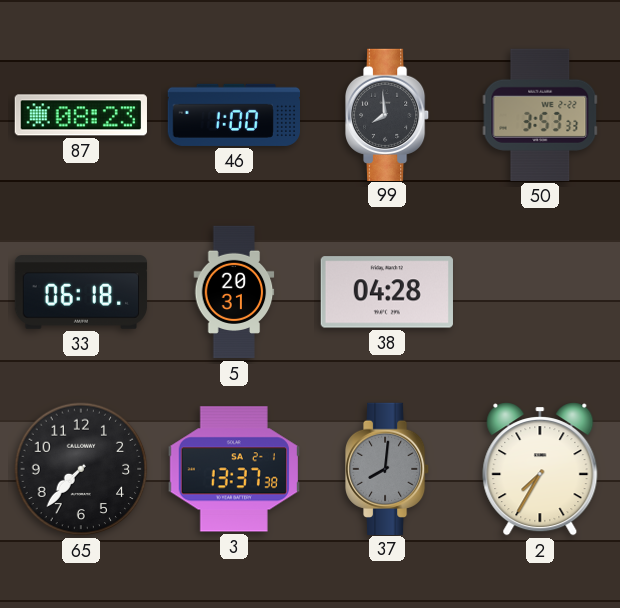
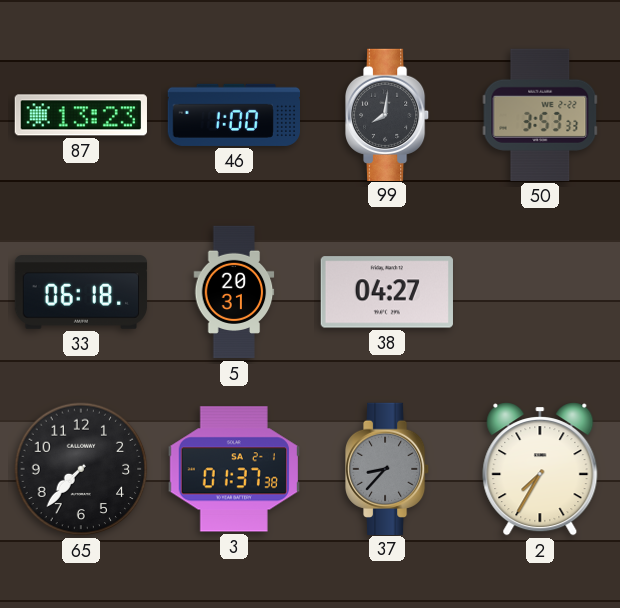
87: 08:23 -> 13:23
99: 7:59 -> 8:01
38: 04:28 -> 04:27
3: 13:37 -> 01:37
37: 8:01 -> 8:37
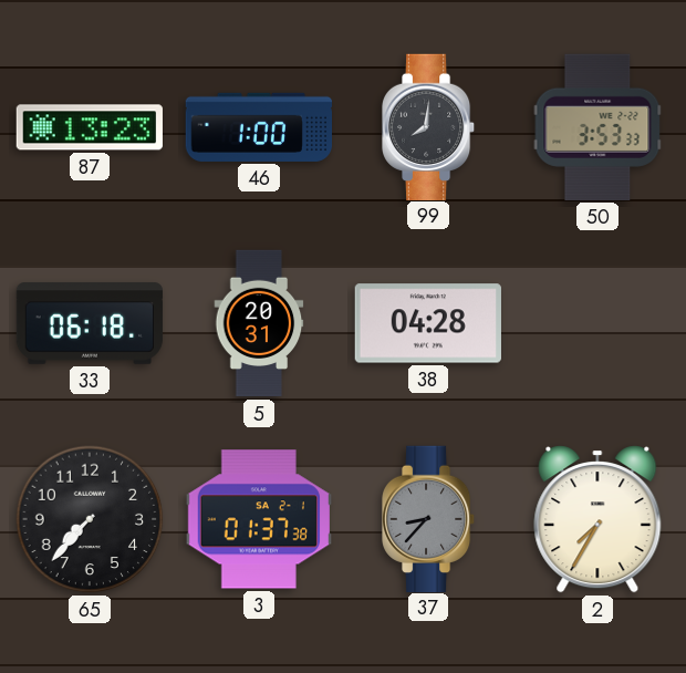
38: 04:27 -> 04:28
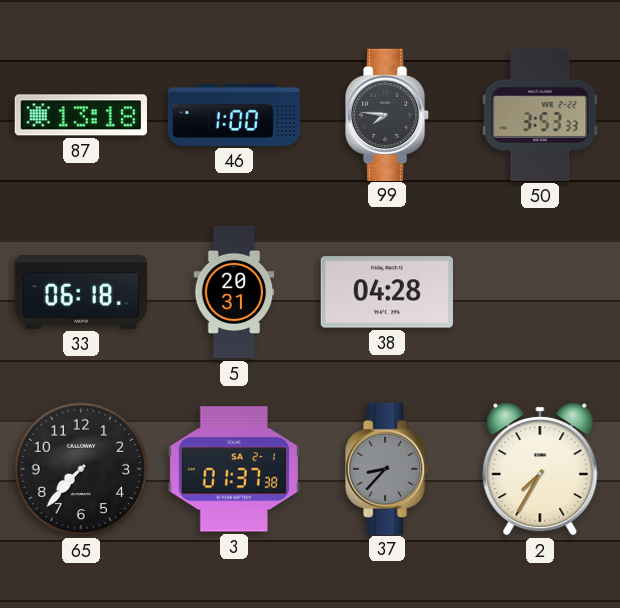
87: 13:23 -> 13:18
99: 8:01 -> 7:46
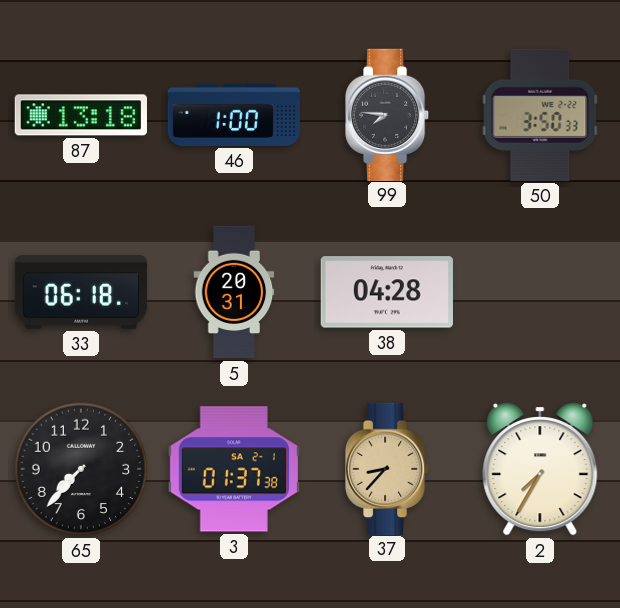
50: 3:53 -> 3:50
37 dial: grey -> champagne
